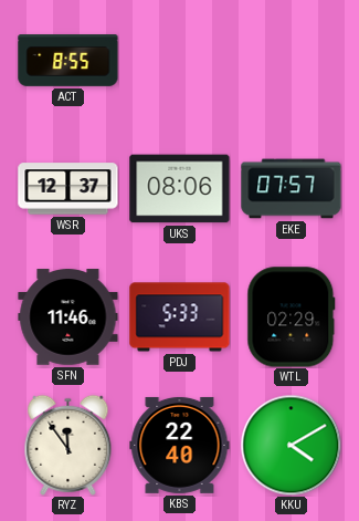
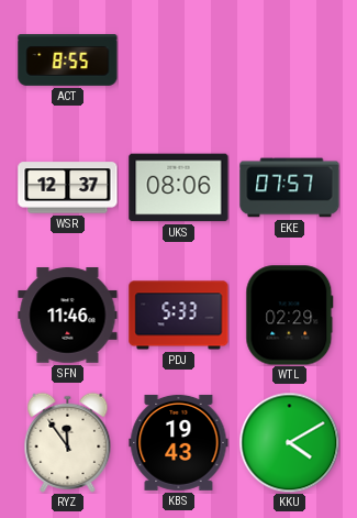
KBS: 22:40 -> 19:43
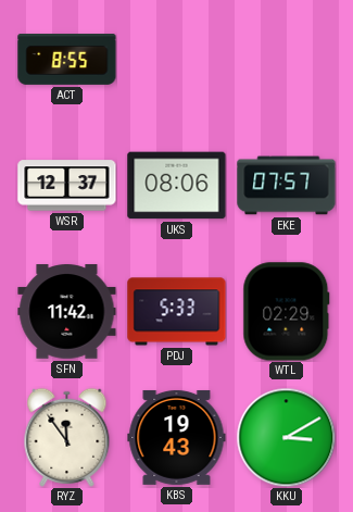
SFN: 11:46 -> 11:42
KKU: 4:10 -> 3:10
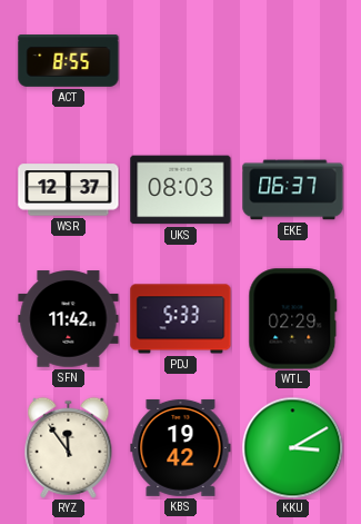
UKS: 08:06 -> 08:03
EKE: 07:57 -> 06:37
KBS: 19:43 -> 19:42
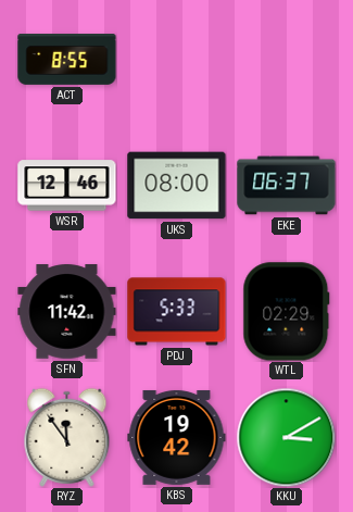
WSR: 12:37 -> 12:46
UKS: 08:03 -> 08:00
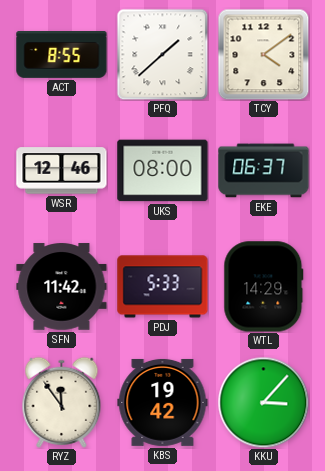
PFQ: none -> 1:38
TCY: none -> 4:09
WTL: 02:29 -> 14:29
KKU: 3:10 -> 3:07
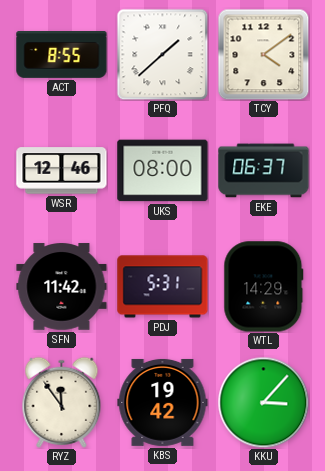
PDJ: 5:33 -> 5:31
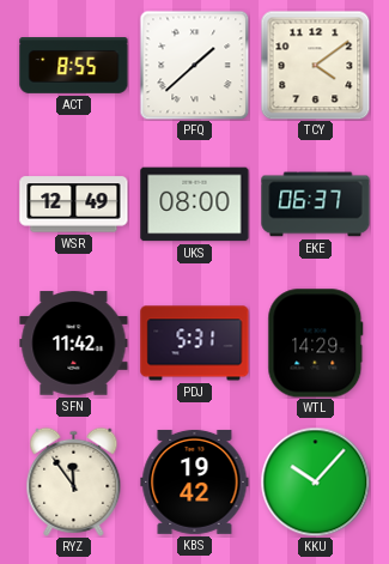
WSR: 12:46 -> 12:49
KKU: 3:07 -> 10:07
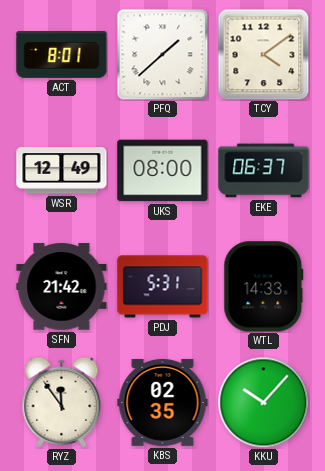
ACT: 8:55 -> 8:01
SFN: 11:42 -> 21:42
WTL: 14:29 -> 14:33
KBS: 19:42 -> 02:35
